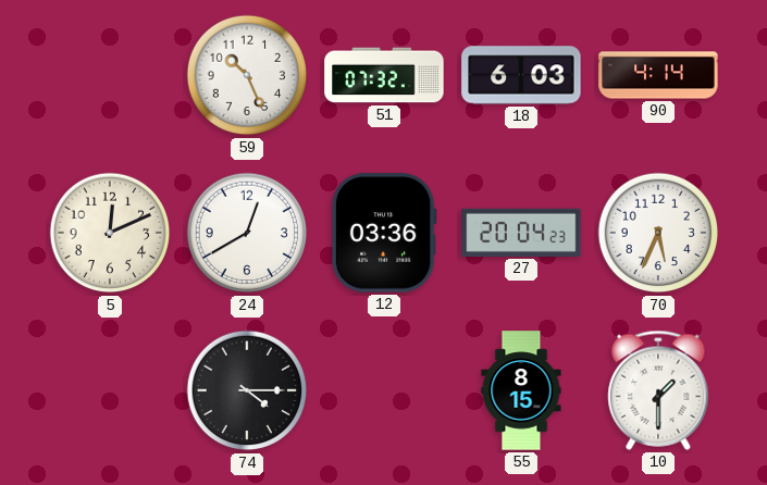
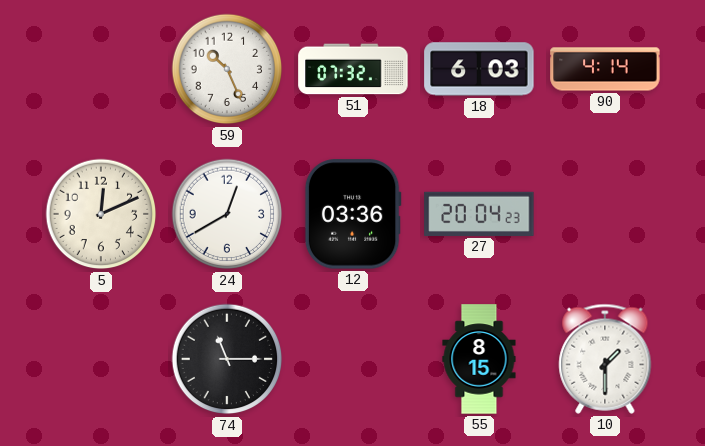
70: 5:34 -> none
74: 4:15 -> 11:15
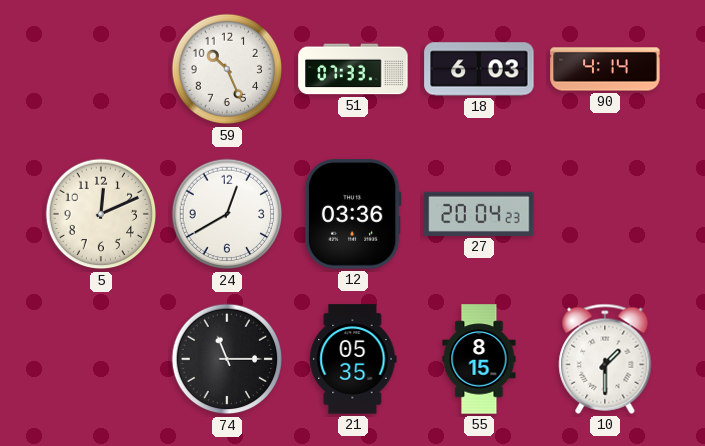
51: 07:32 -> 07:33
21: none -> 05:35
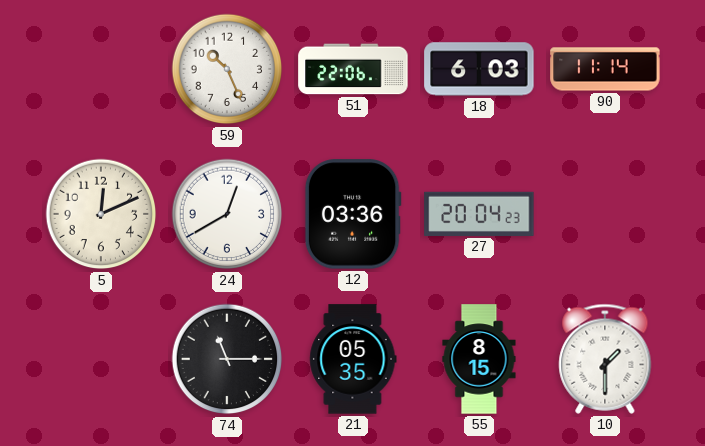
51: 07:33 -> 22:06
90: 4:14 -> 11:14
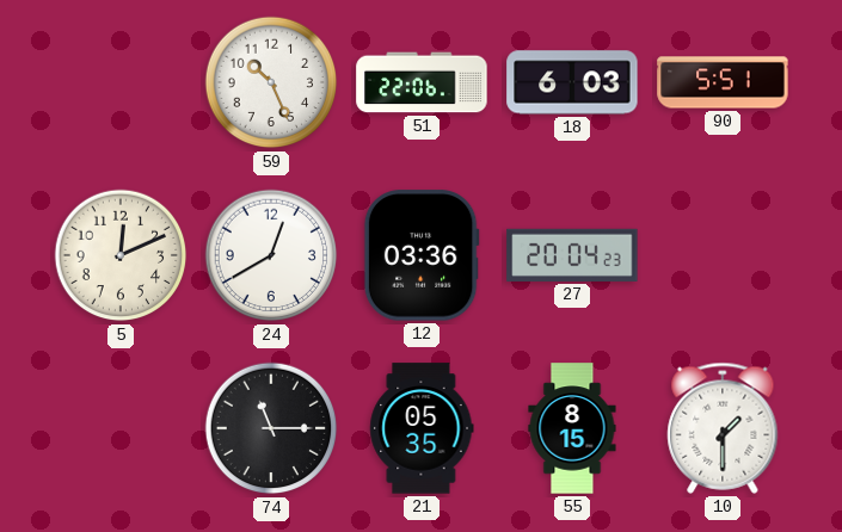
90: 11:14 -> 5:51
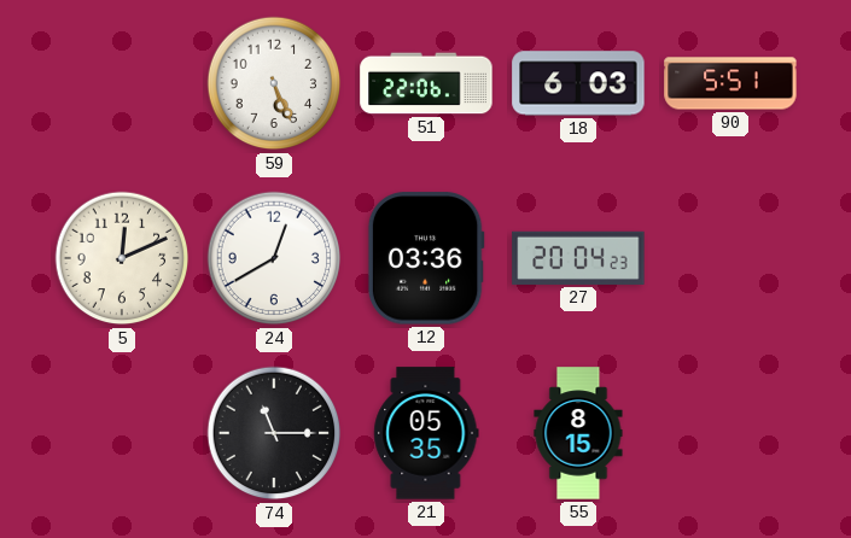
59: 10:26 -> 5:26
10: 1:30 -> none
